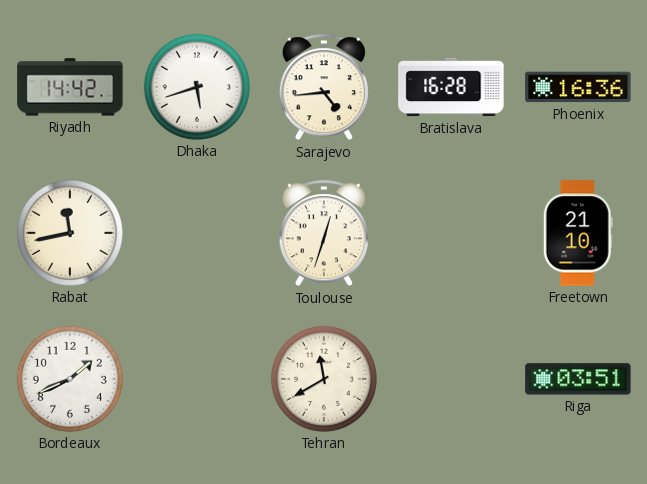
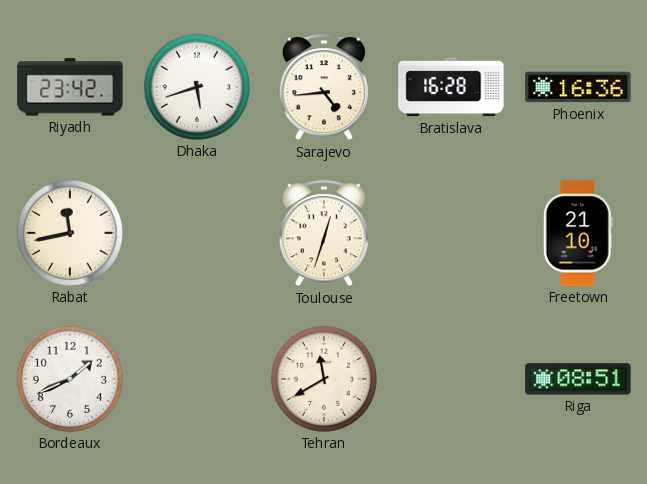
Riyadh: 14:42 -> 23:42
Riga: 03:51 -> 08:51
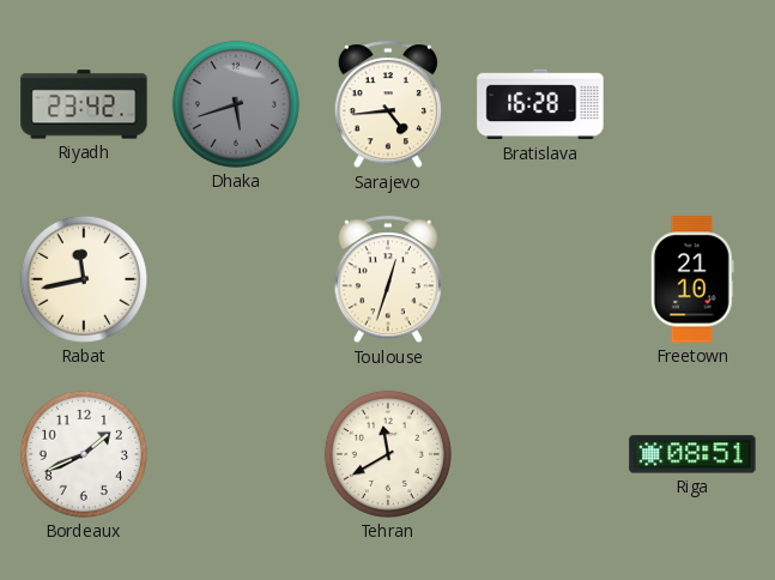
Dhaka dial: white -> grey
Phoenix: 16:36 -> none
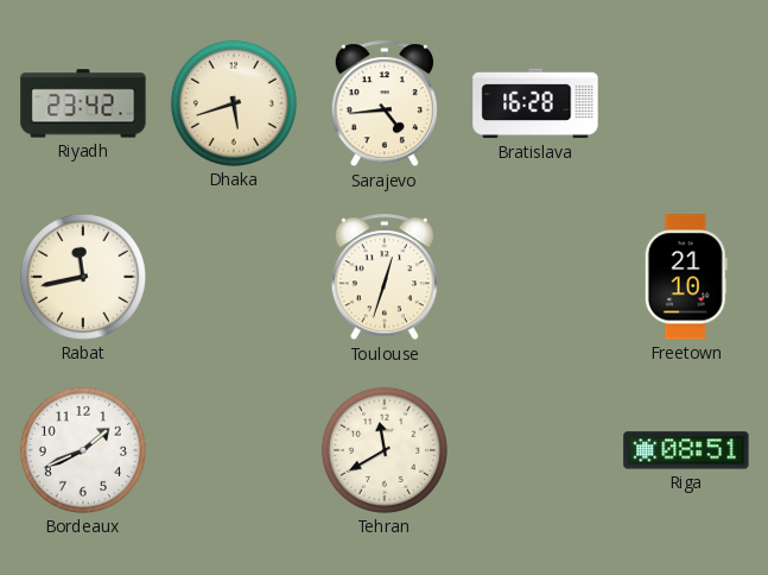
Dhaka dial: grey -> cream
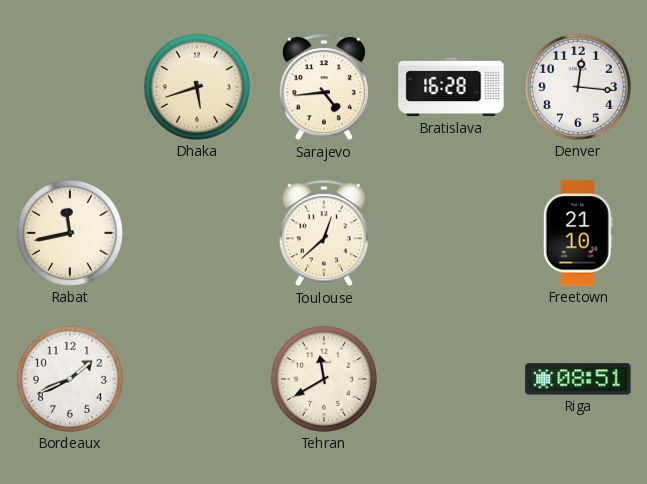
Riyadh: 23:42 -> none
Denver: none -> 12:16
Toulouse: 12:33 -> 12:38
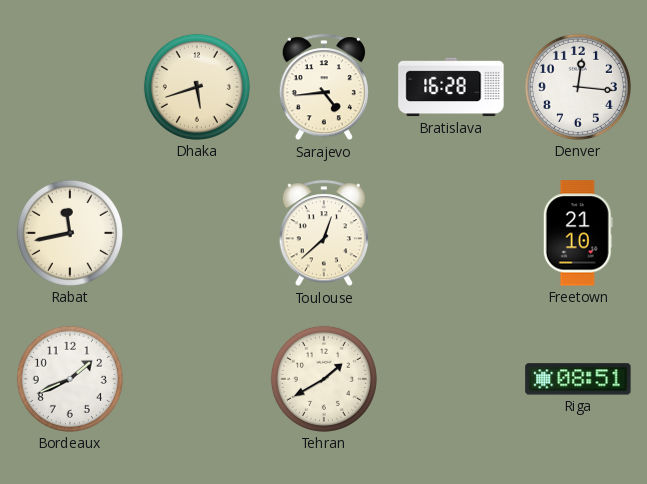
Tehran: 11:40 -> 1:40
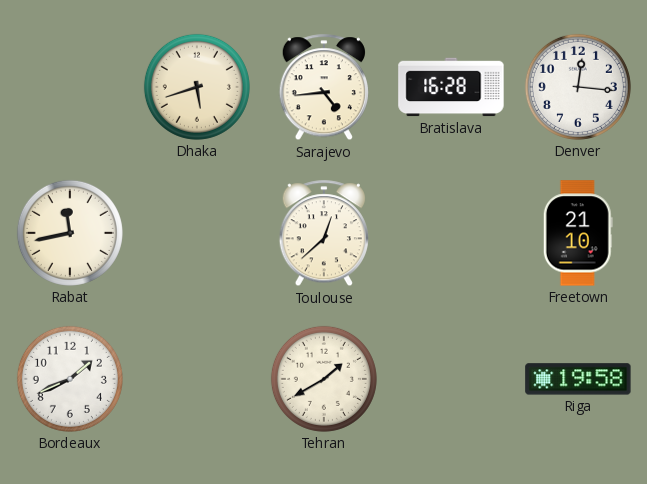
Riga: 08:51 -> 19:58
